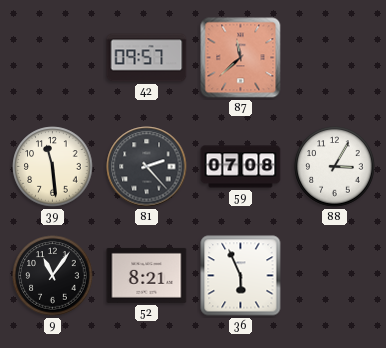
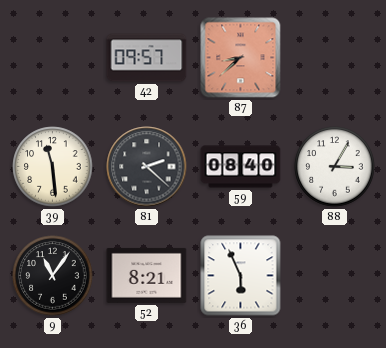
87: 11:38 -> 8:38
81: 2:23 -> 2:22
59: 07:08 -> 08:40
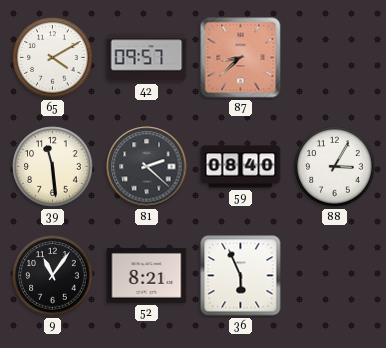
65: none -> 4:10
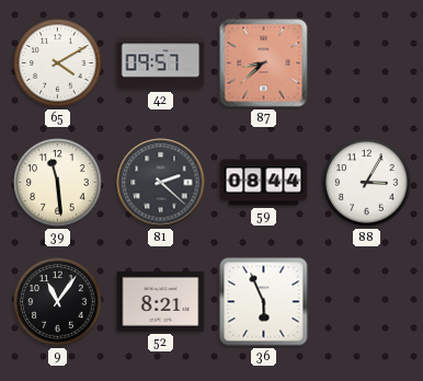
59: 08:40 -> 08:44
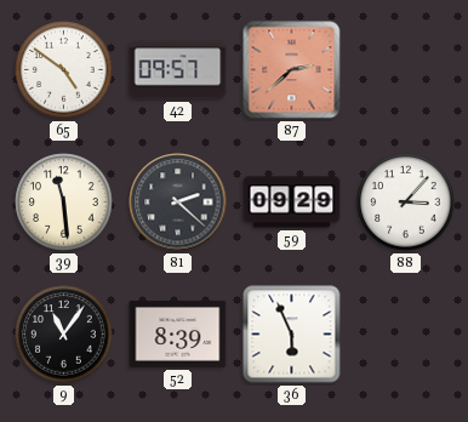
65: 4:10 -> 4:51
87: 8:38 -> 2:38
59: 08:44 -> 09:29
88: 3:05 -> 3:07
52: 8:21 -> 8:39
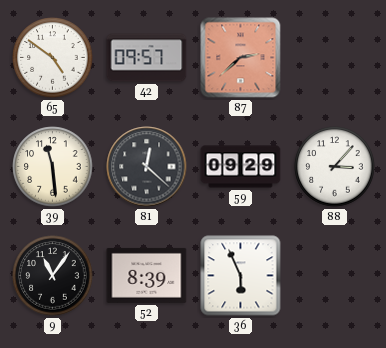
81: 2:22 -> 12:22
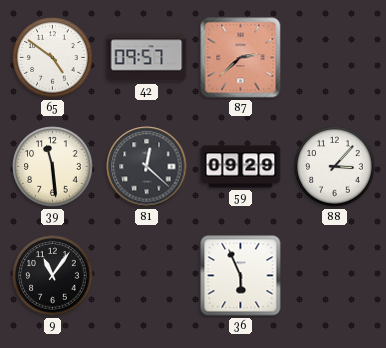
52: 8:39 -> none
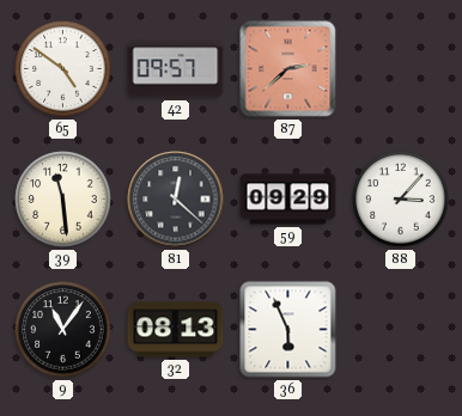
32: none -> 08:13
